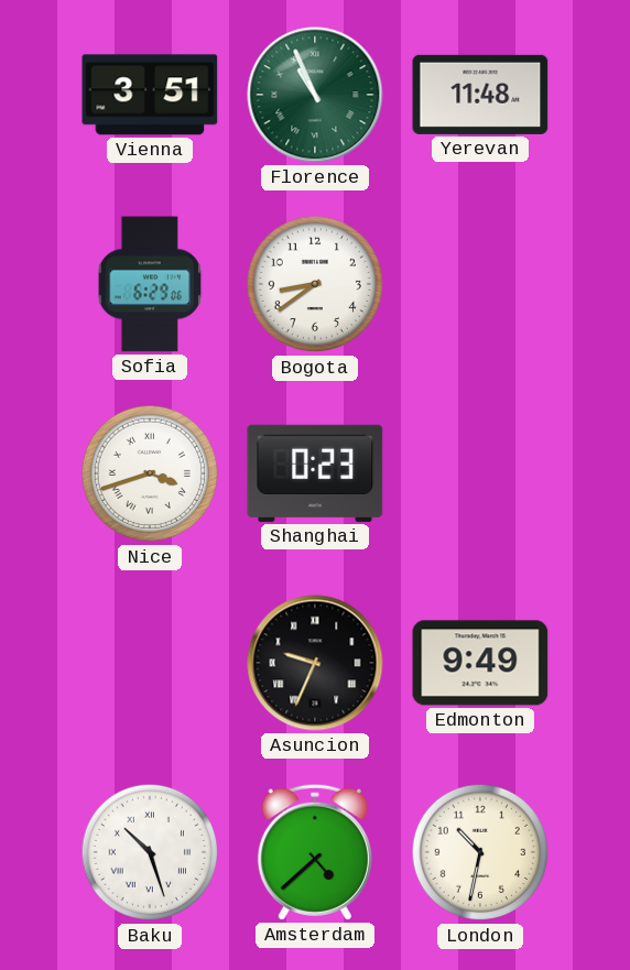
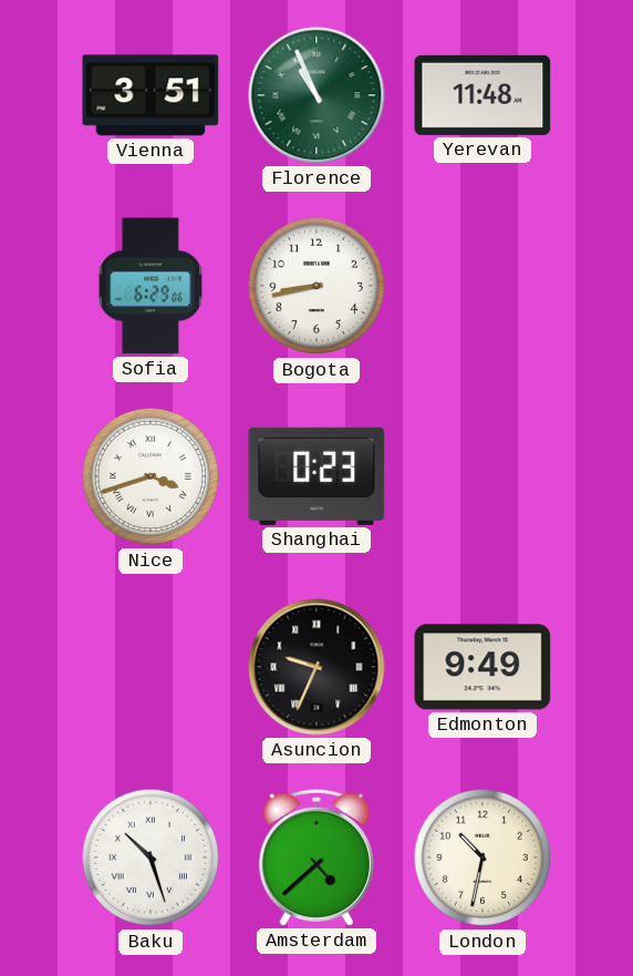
Bogota: 8:39 -> 8:43
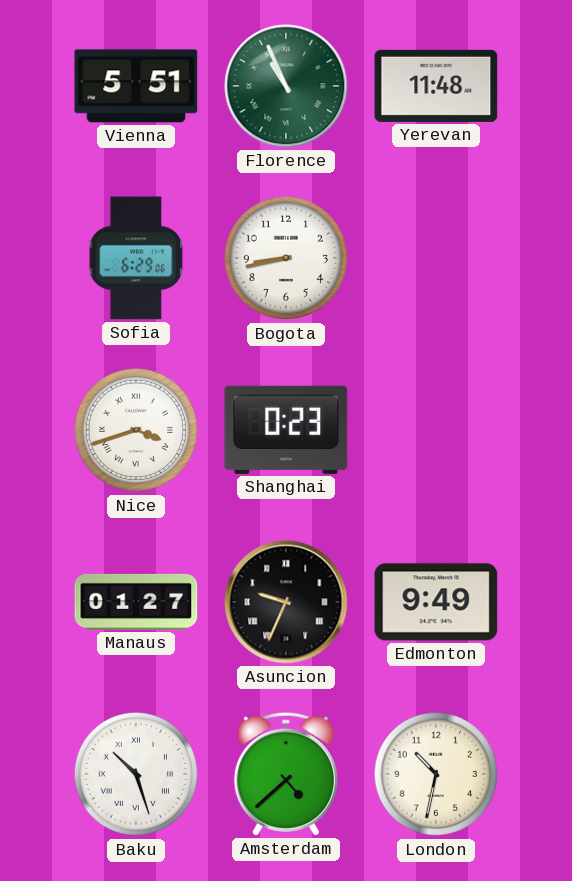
Vienna: 3:51 -> 5:51
Manaus: none -> 01:27
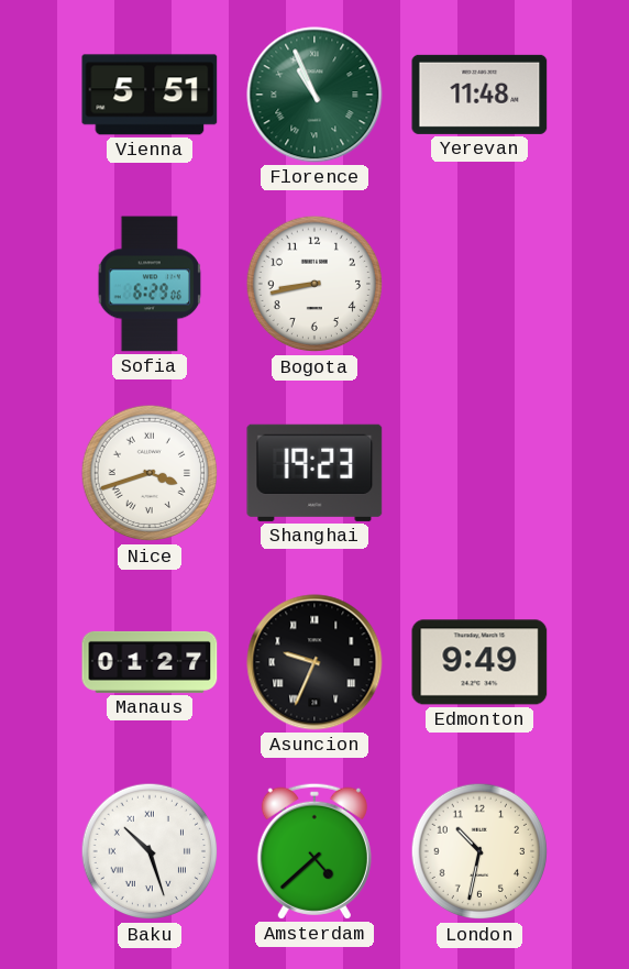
Shanghai: 0:23 -> 19:23
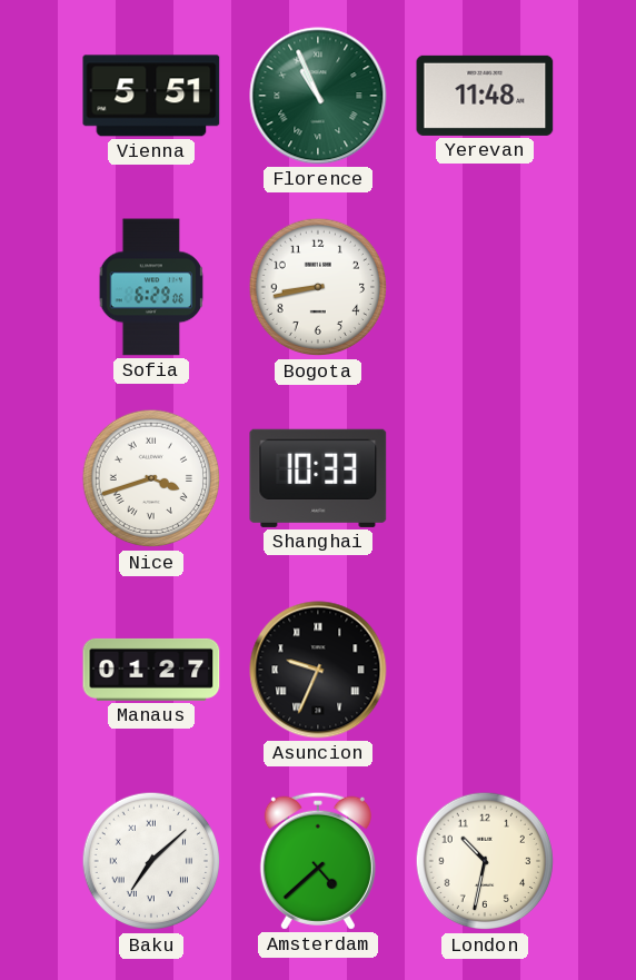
Shanghai: 19:23 -> 10:33
Edmonton: 9:49 -> none
Baku: 10:27 -> 7:08
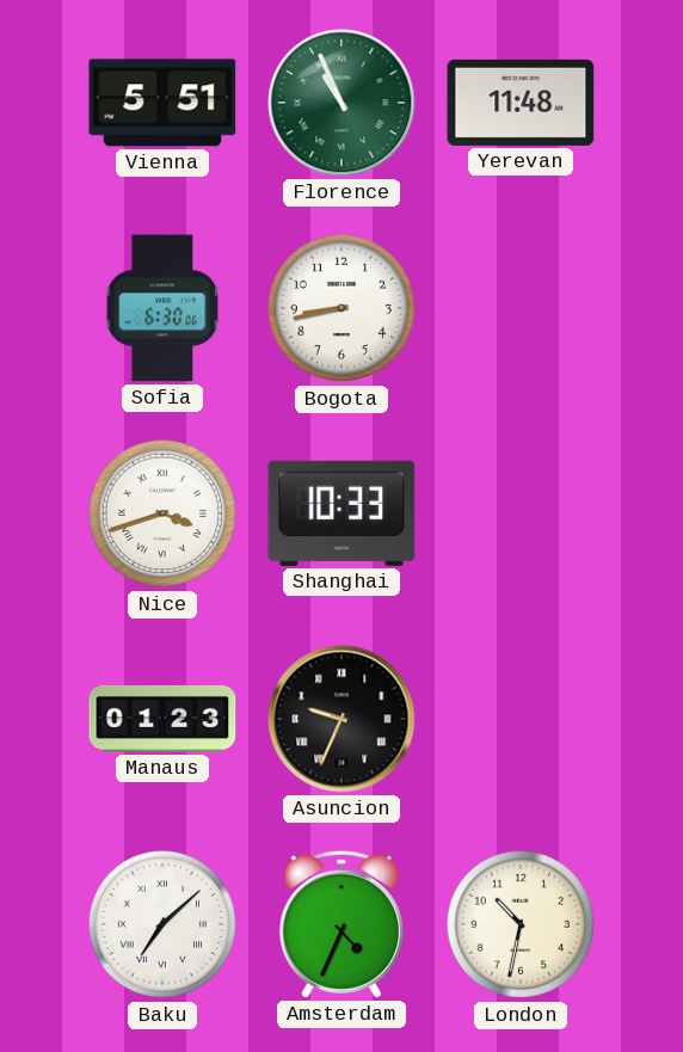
Sofia: 6:29 -> 6:30
Manaus: 01:27 -> 01:23
Amsterdam: 4:38 -> 4:34
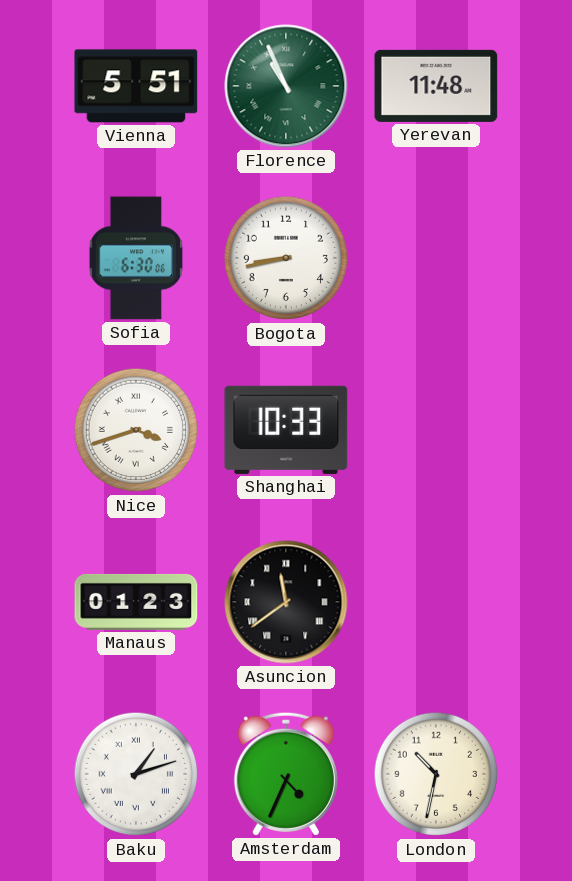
Asuncion: 9:34 -> 11:39
Baku: 7:08 -> 1:12
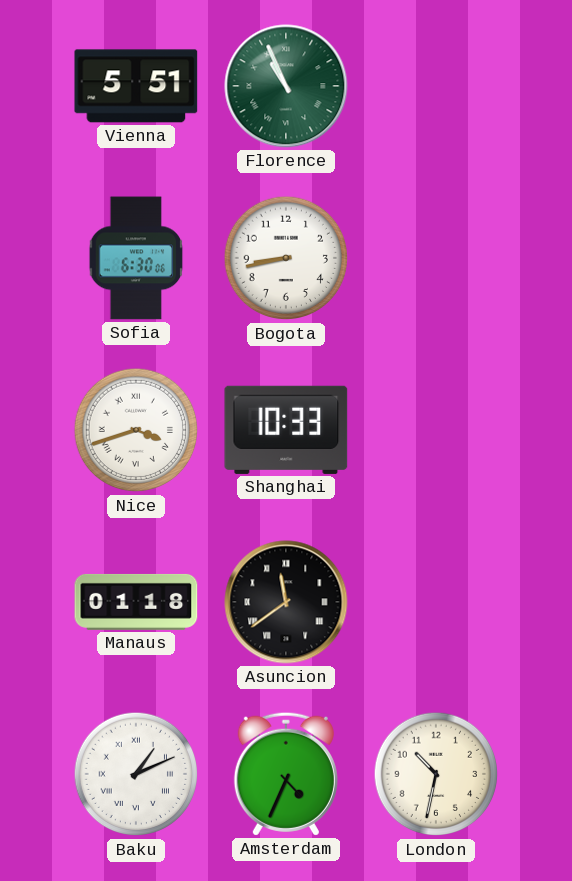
Yerevan: 11:48 -> none
Manaus: 01:23 -> 01:18
Baku: 1:12 -> 1:11
